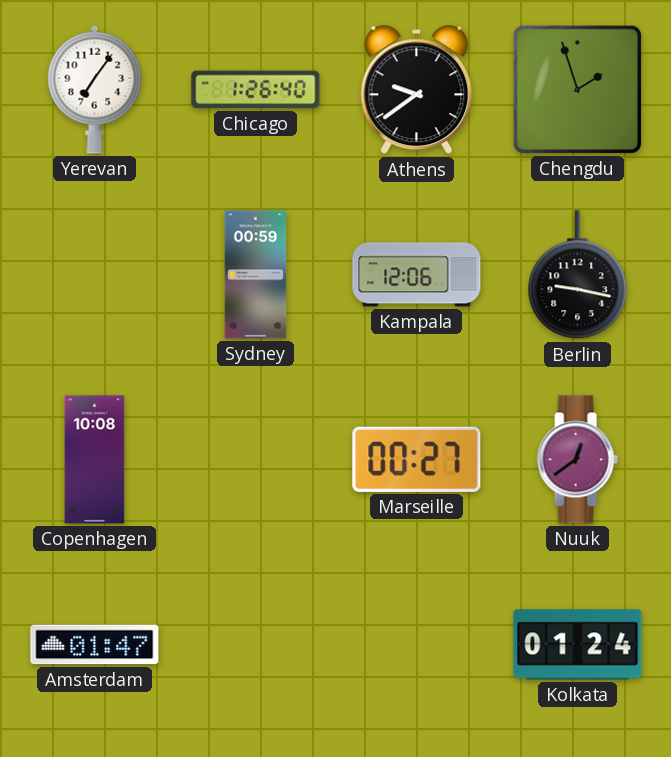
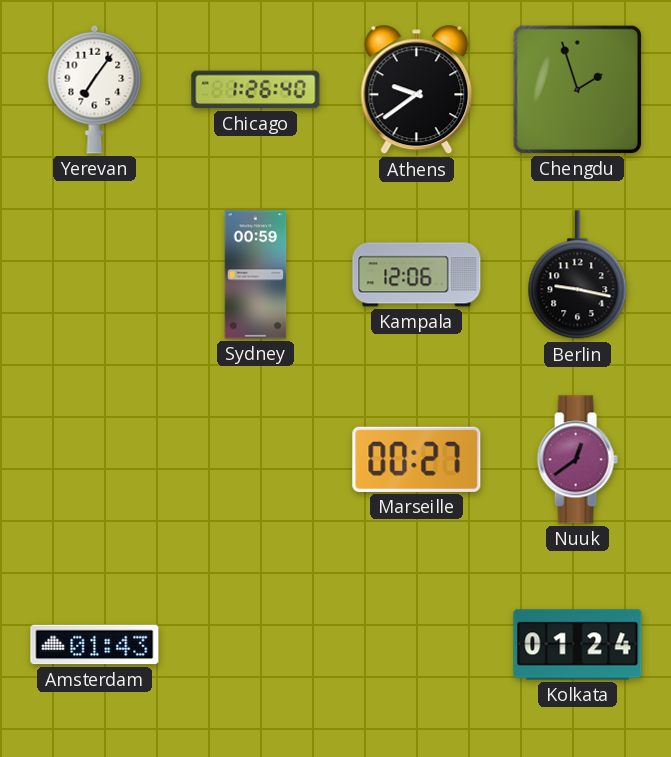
Copenhagen: 10:08 -> none
Amsterdam: 01:47 -> 01:43
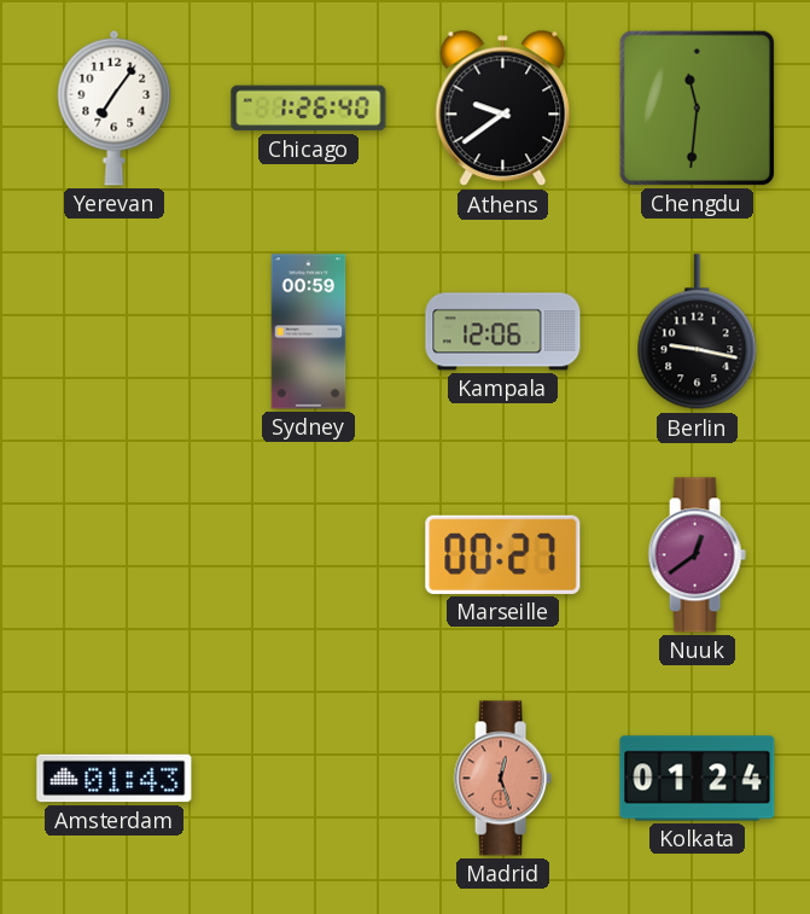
Chengdu: 1:57 -> 11:31
Madrid: none -> 12:27
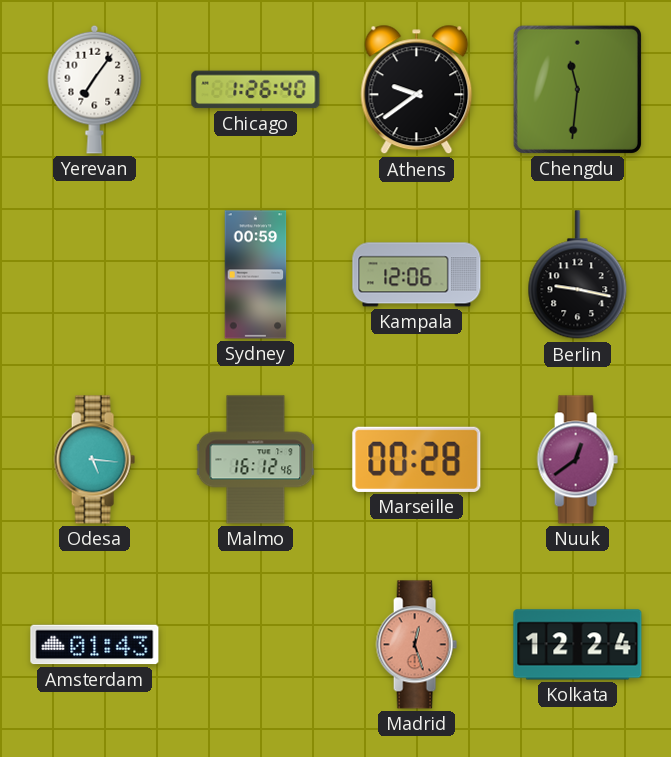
Odesa: none -> 5:16
Malmo: none -> 16:12
Marseille: 00:27 -> 00:28
Kolkata: 01:24 -> 12:24
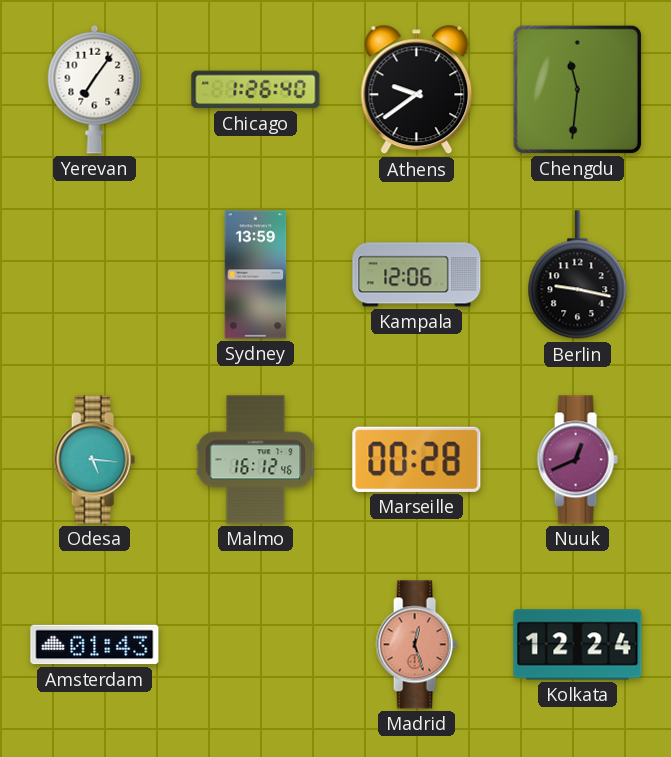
Sydney: 00:59 -> 13:59
Nuuk: 12:39 -> 12:41
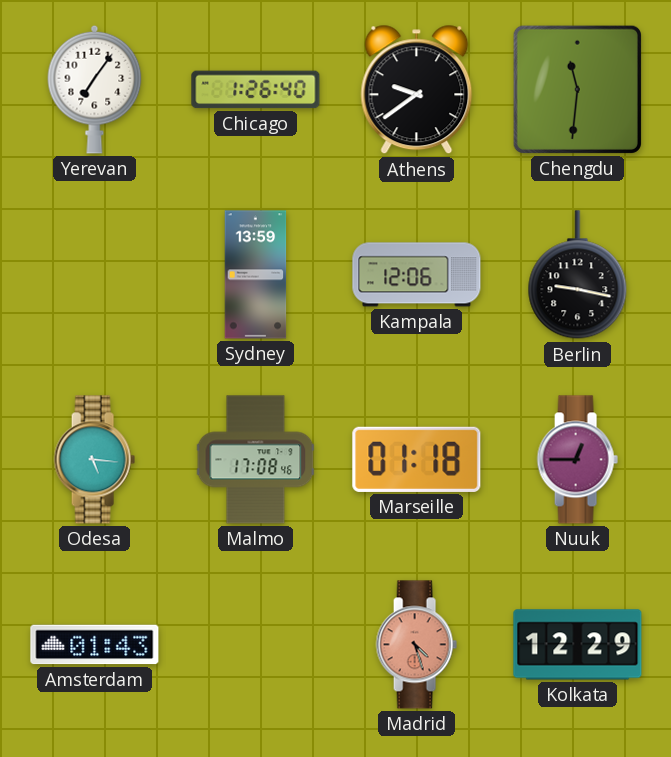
Malmo: 16:12 -> 17:08
Marseille: 00:28 -> 01:18
Nuuk: 12:41 -> 12:45
Madrid: 12:27 -> 4:27
Kolkata: 12:24 -> 12:29
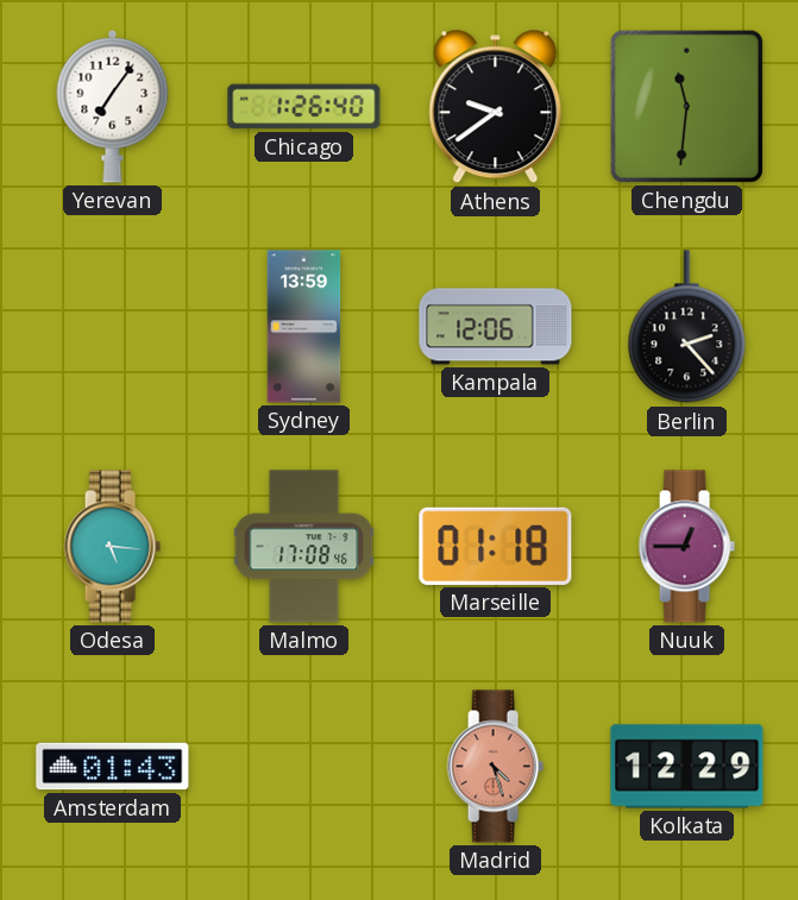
Berlin: 9:17 -> 2:23
